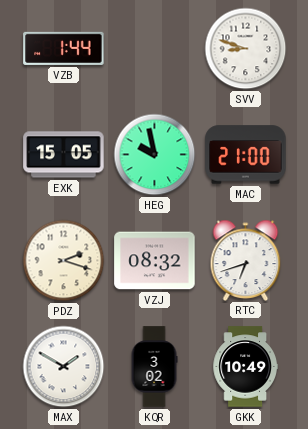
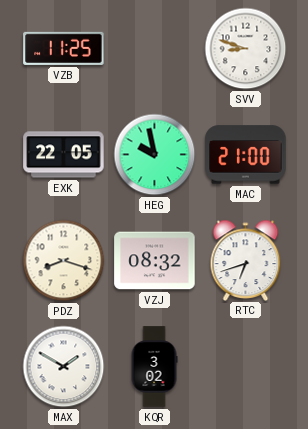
VZB: 1:44 -> 11:25
EXK: 15:05 -> 22:05
PDZ: 2:18 -> 8:18
GKK: 10:49 -> none
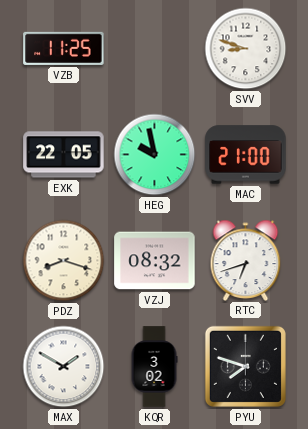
PYU: none -> 7:48
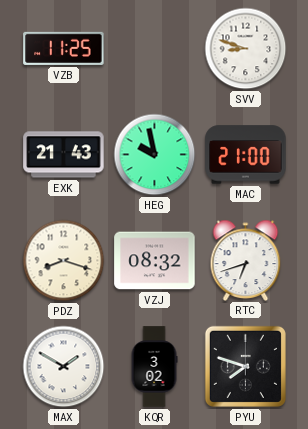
EXK: 22:05 -> 21:43
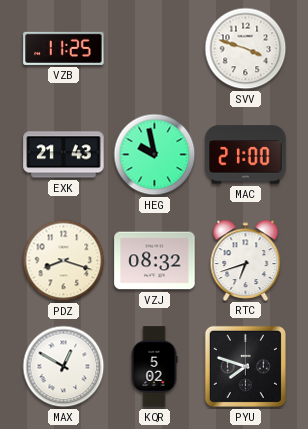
SVV: 8:48 -> 3:48
MAX: 1:50 -> 12:50
KQR: 3:02 -> 5:02
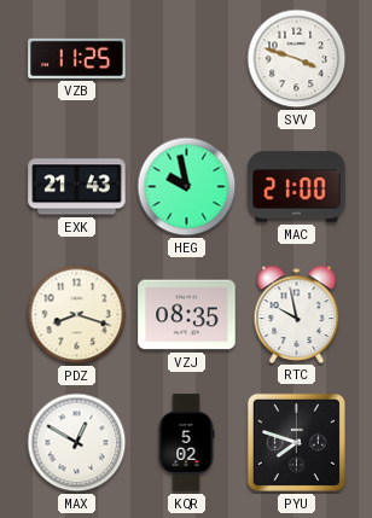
VZJ: 08:32 -> 08:35
RTC: 6:42 -> 9:58
